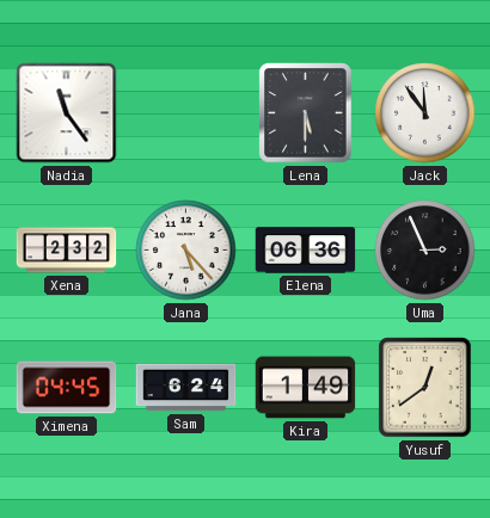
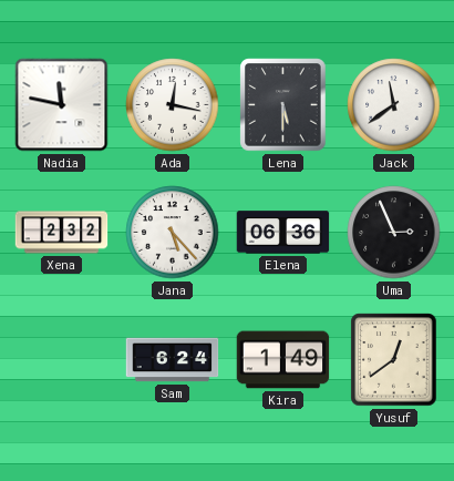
Nadia: 11:24 -> 11:47
Ada: none -> 12:17
Jack: 11:54 -> 11:39
Ximena: 04:45 -> none
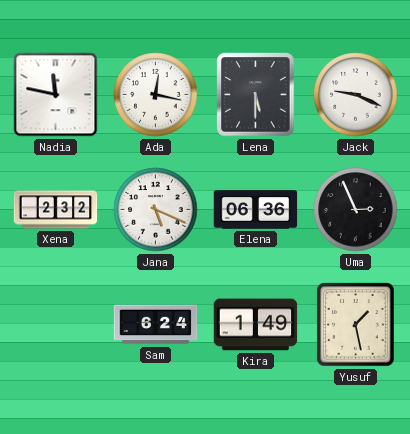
Jack: 11:39 -> 9:19
Jana: 5:23 -> 5:19
Yusuf: 12:39 -> 1:28
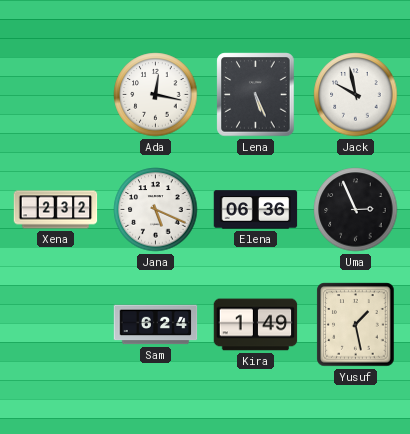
Nadia: 11:47 -> none
Lena: 5:30 -> 5:26
Jack: 9:19 -> 9:58
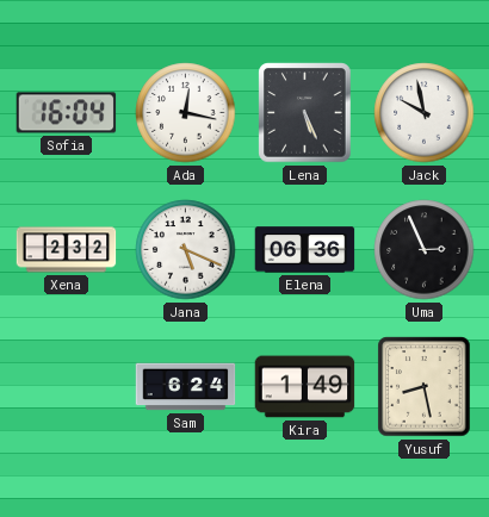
Sofia: none -> 16:04
Yusuf: 1:28 -> 8:28
